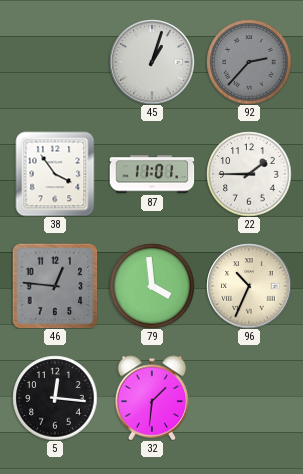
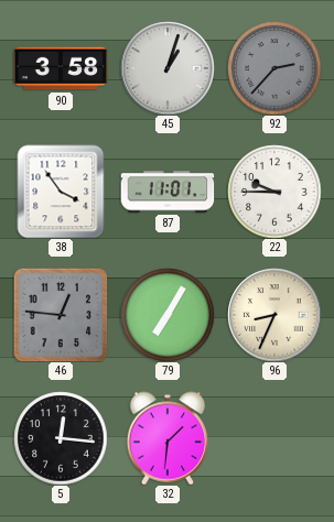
90: none -> 3:58
22: 1:45 -> 9:45
79: 3:59 -> 7:05
96: 10:34 -> 8:34
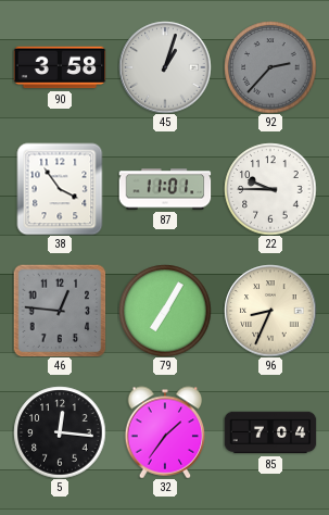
32: 1:31 -> 1:36
85: none -> 7:04
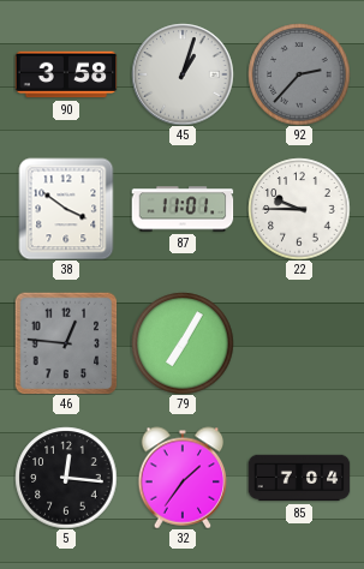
38: 3:54 -> 3:51
96: 8:34 -> none
